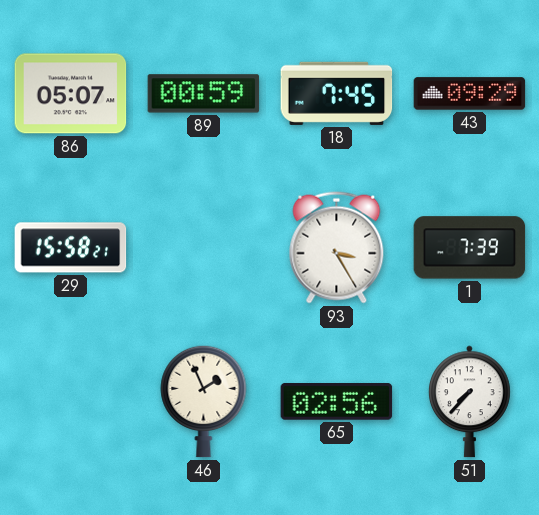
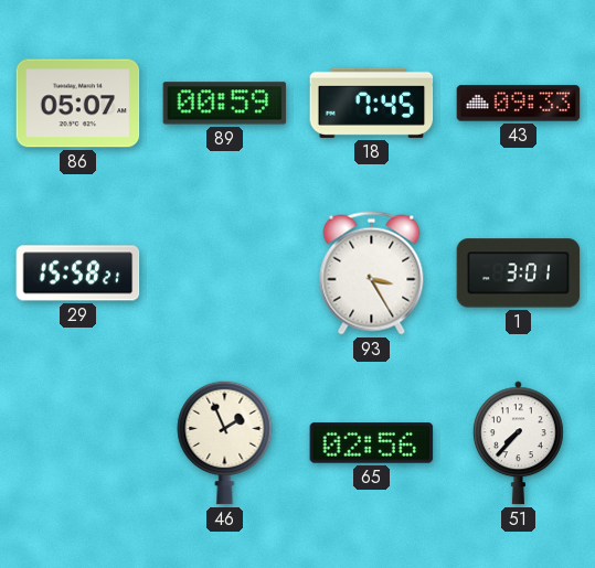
43: 09:29 -> 09:33
1: 7:39 -> 3:01
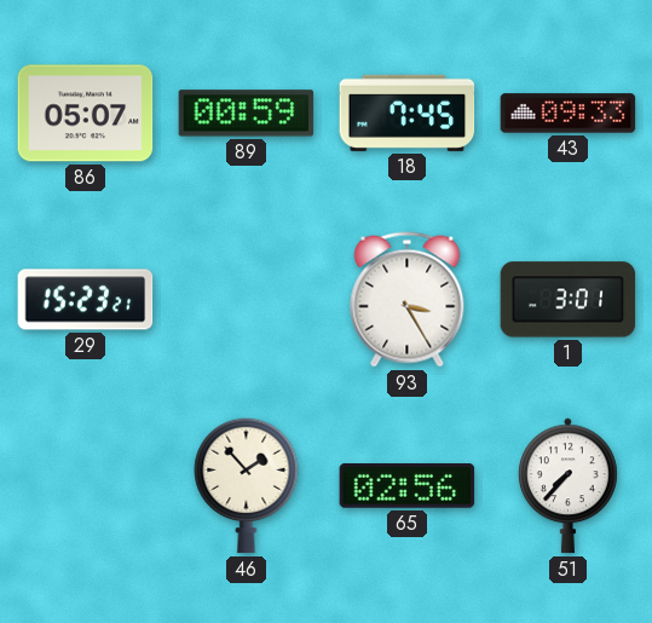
29: 15:58 -> 15:23
46: 1:56 -> 1:53
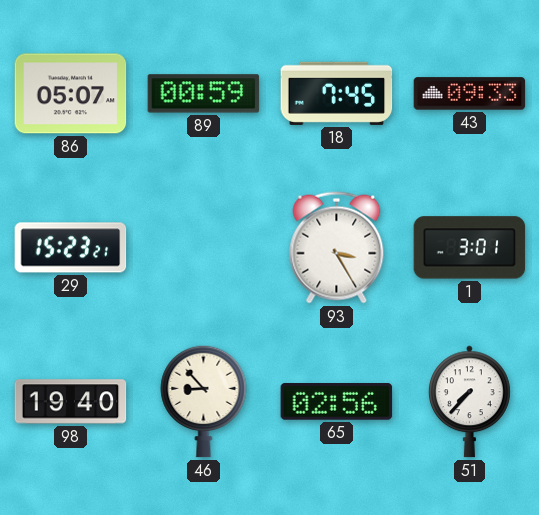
98: none -> 19:40
46: 1:53 -> 8:53
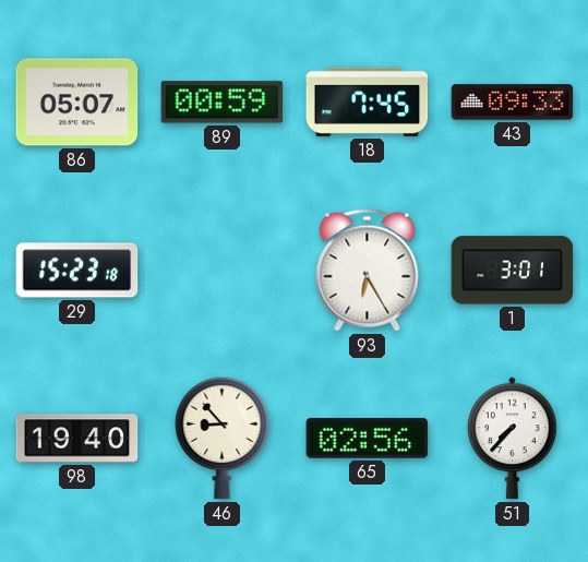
29: 15:23:21 -> 15:23:18
93: 3:25 -> 6:25
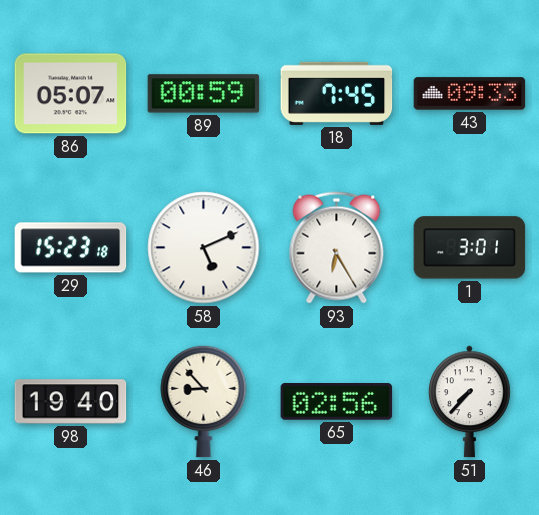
58: none -> 5:11
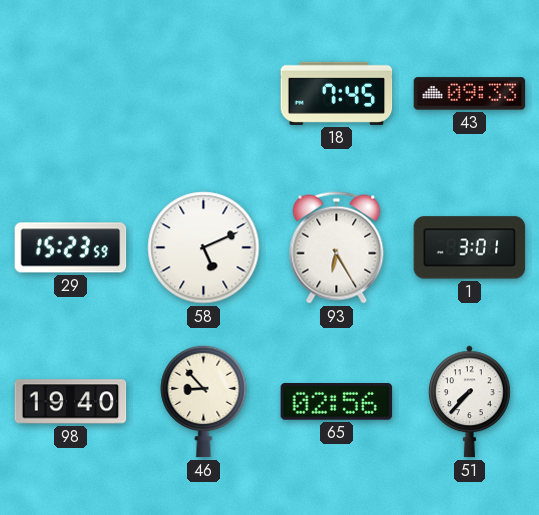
86: 05:07 -> none
89: 00:59 -> none
29: 15:23:18 -> 15:23:59
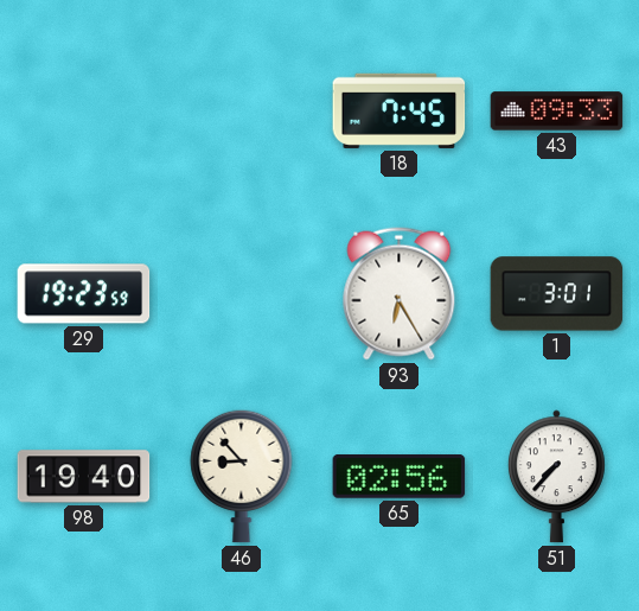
29: 15:23 -> 19:23
58: 5:11 -> none
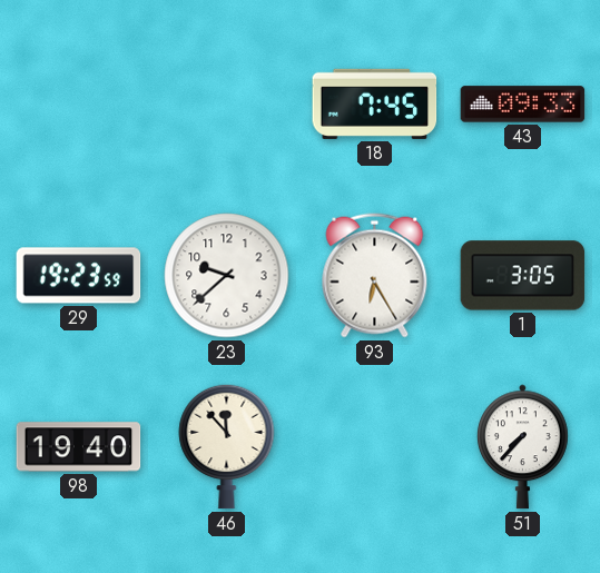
23: none -> 9:38
1: 3:01 -> 3:05
46: 8:53 -> 11:53
65: 02:56 -> none
